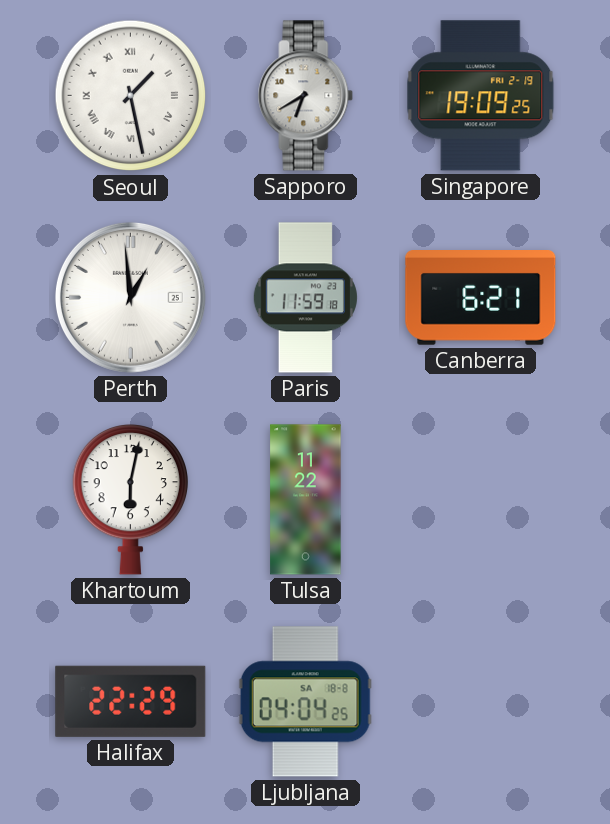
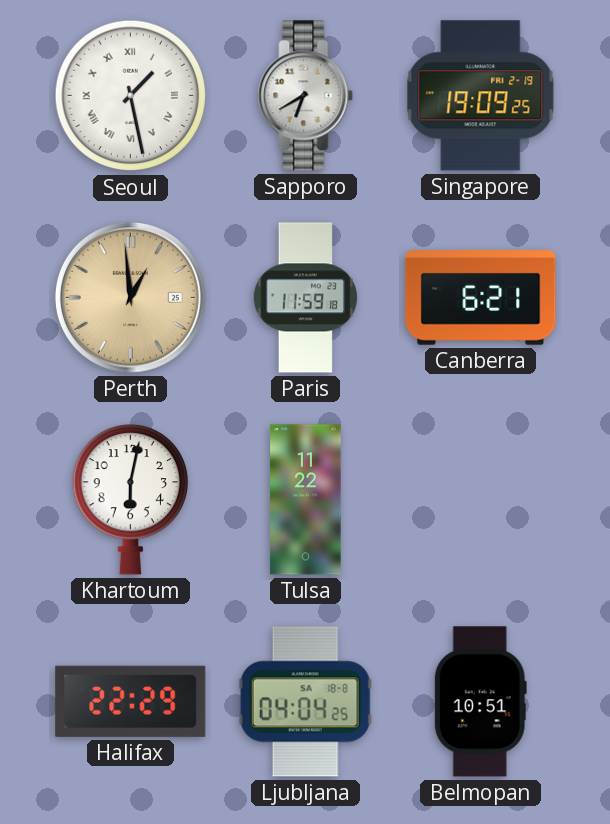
Perth dial: white -> champagne
Belmopan: none -> 10:51
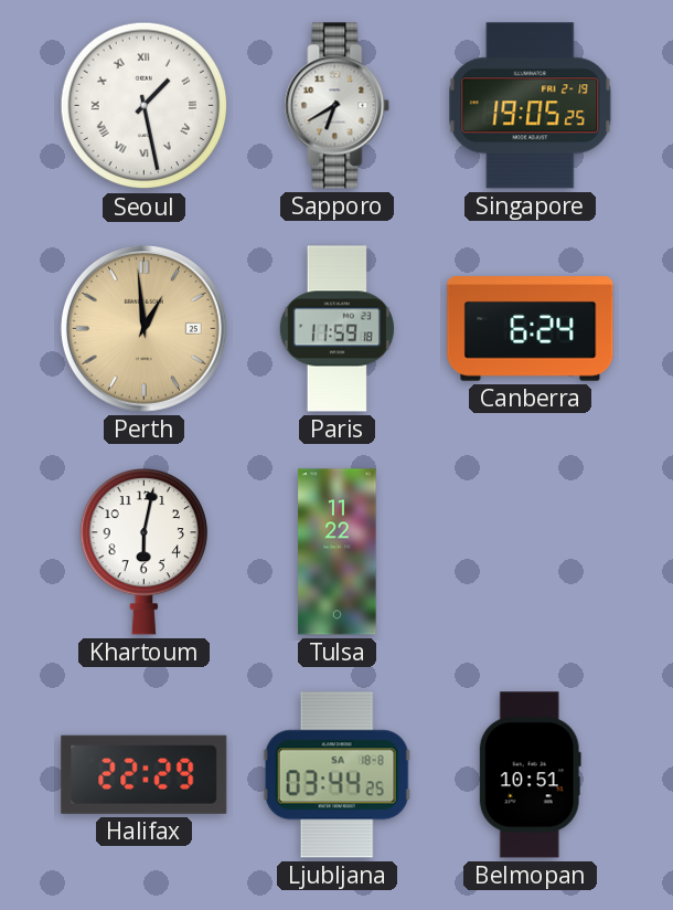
Singapore: 19:09 -> 19:05
Canberra: 6:21 -> 6:24
Ljubljana: 04:04 -> 03:44
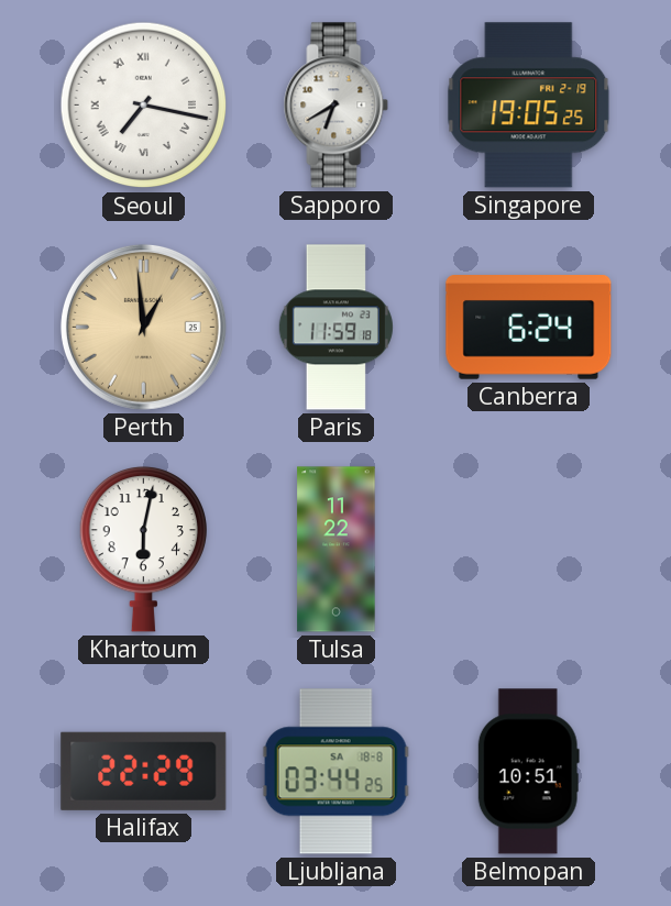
Seoul: 1:28 -> 7:17
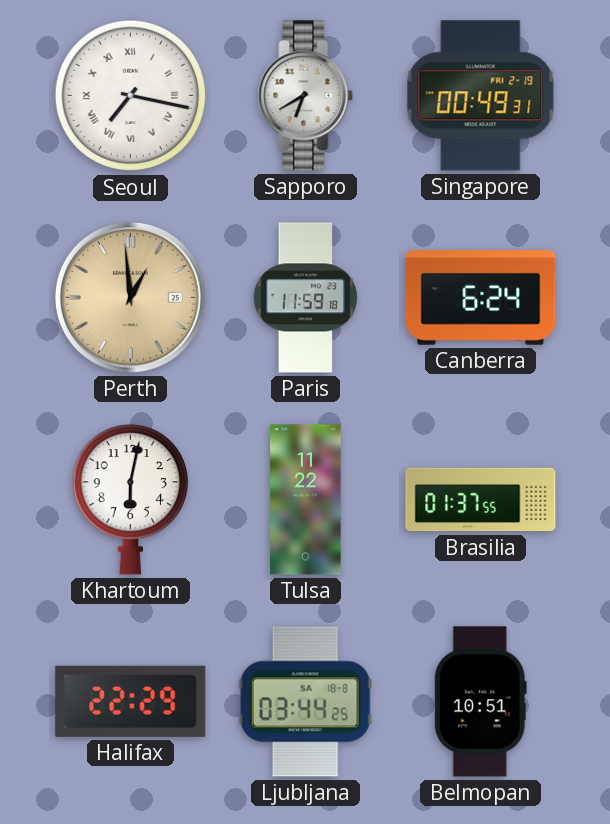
Singapore: 19:05 -> 00:49
Brasilia: none -> 01:37
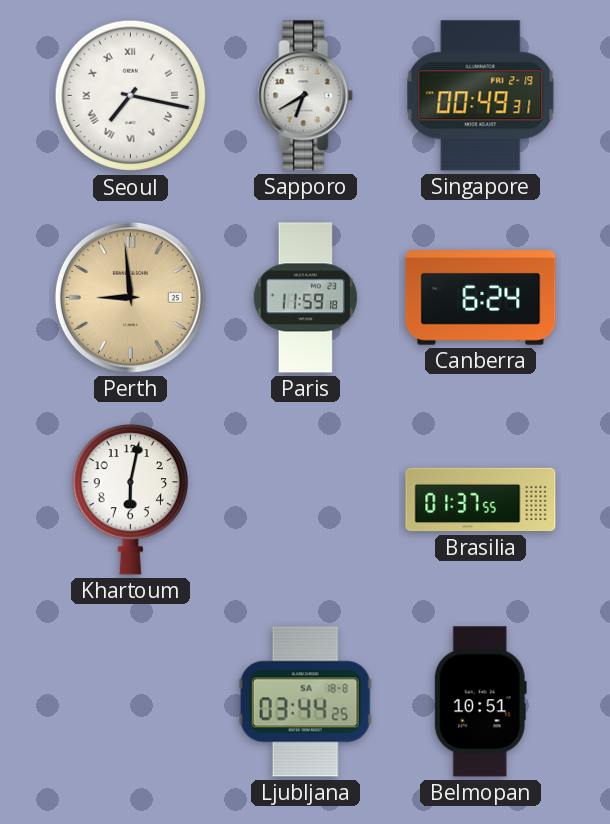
Perth: 12:59 -> 8:59
Tulsa: 11:22 -> none
Halifax: 22:29 -> none
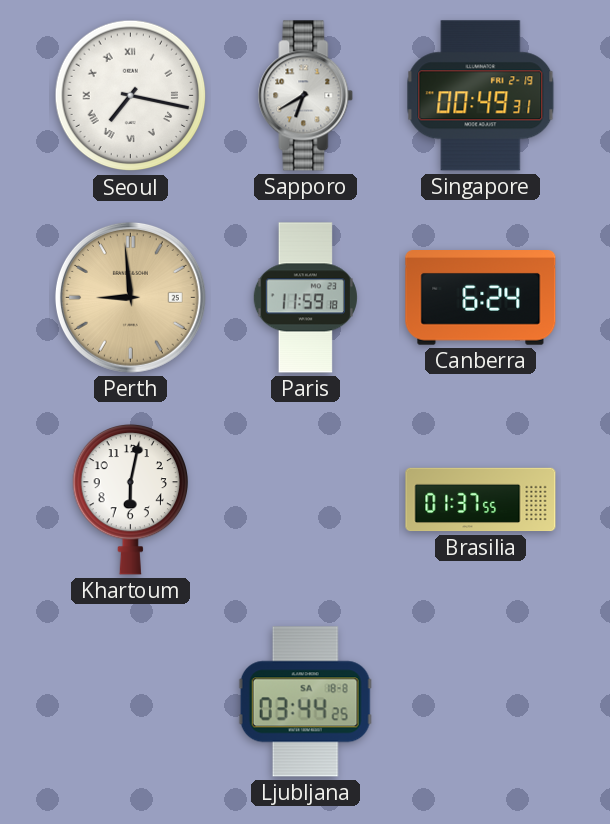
Belmopan: 10:51 -> none
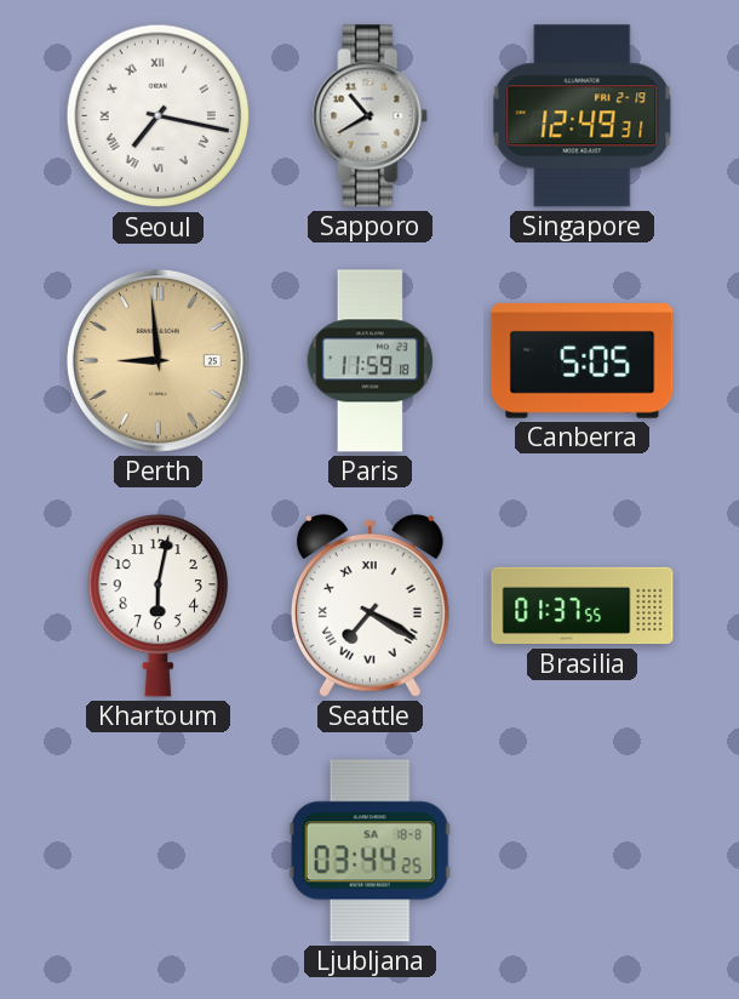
Sapporo: 6:40 -> 10:40
Singapore: 00:49 -> 12:49
Canberra: 6:24 -> 5:05
Seattle: none -> 7:20
